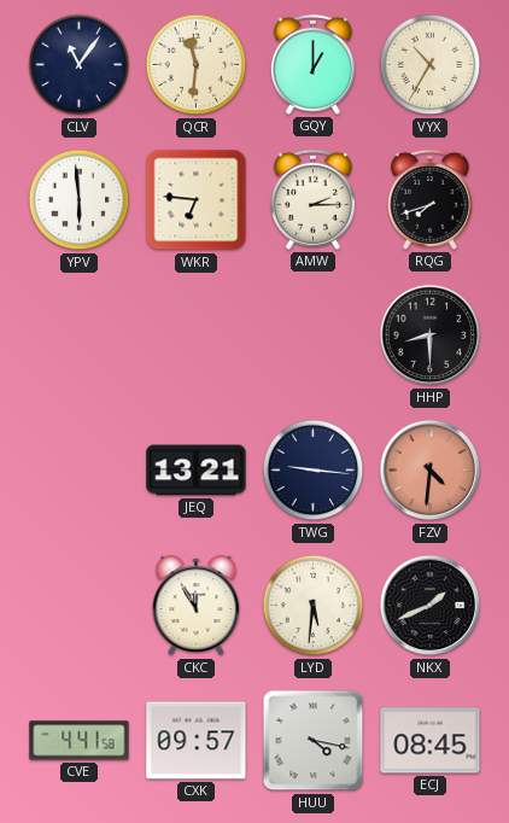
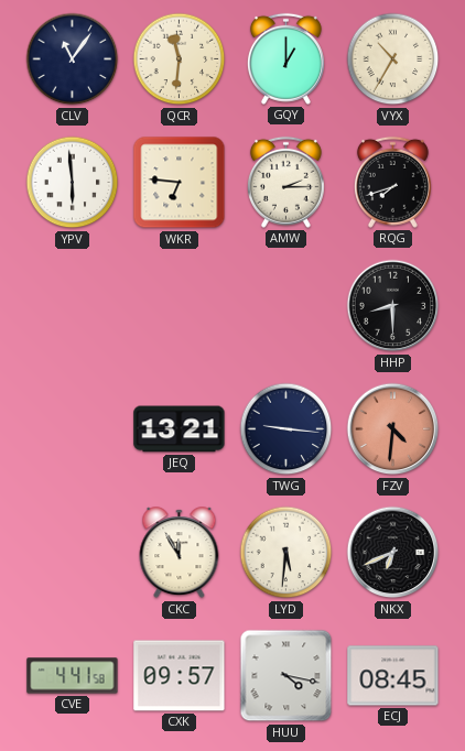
NKX: 1:41 -> 6:41
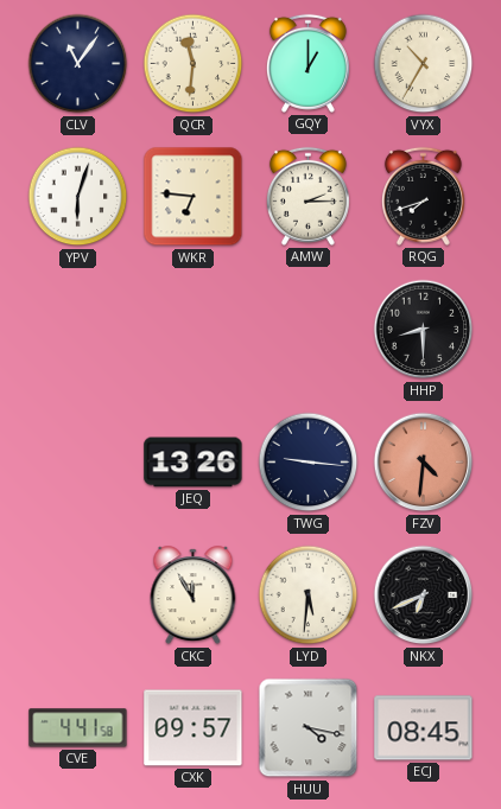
YPV: 5:59 -> 6:03
JEQ: 13:21 -> 13:26
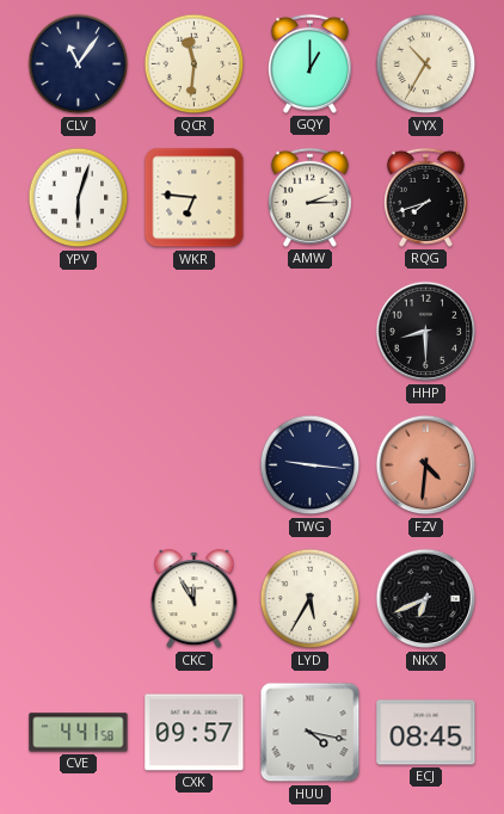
JEQ: 13:26 -> none
LYD: 5:31 -> 5:35
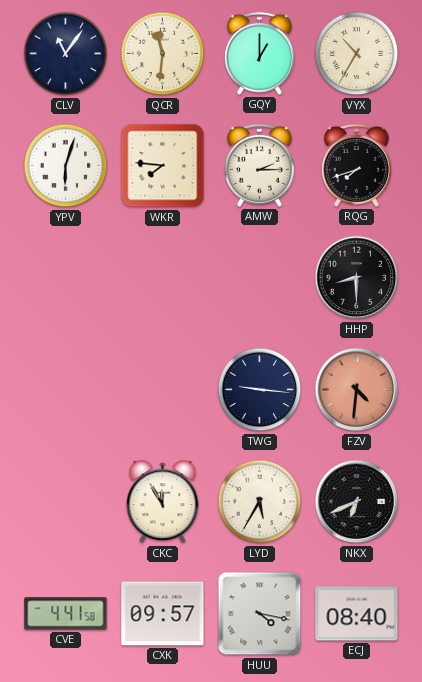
WKR: 6:46 -> 7:46
ECJ: 08:45 -> 08:40
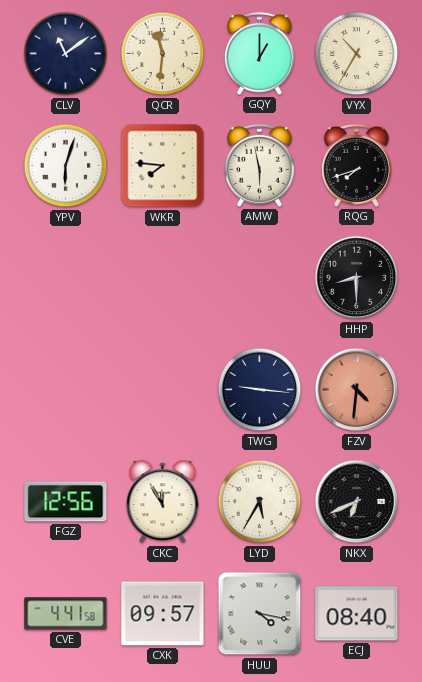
CLV: 11:06 -> 11:09
AMW: 2:15 -> 5:58
FGZ: none -> 12:56
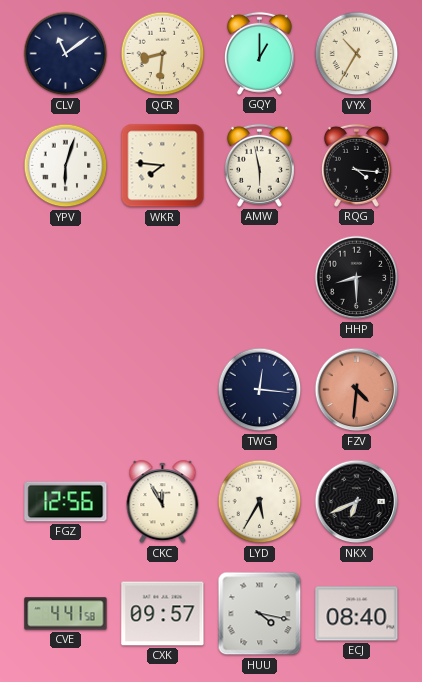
QCR: 11:31 -> 8:31
RQG: 7:42 -> 4:16
TWG: 9:16 -> 12:16
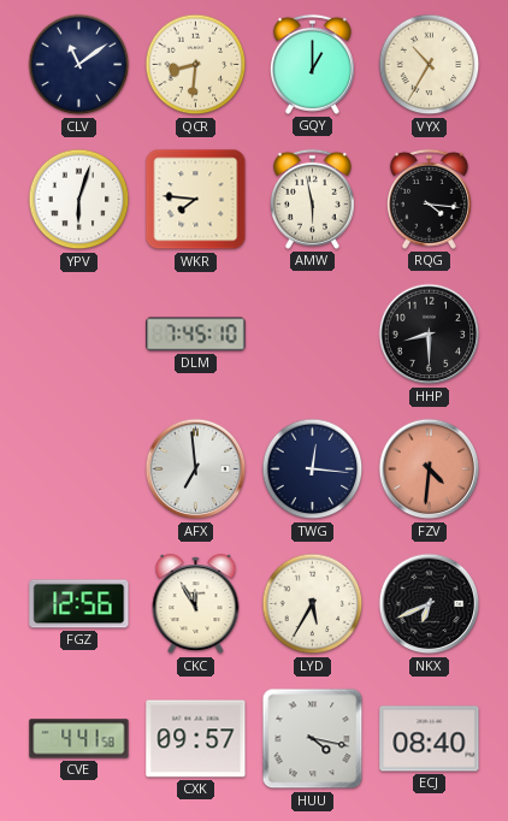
DLM: none -> 7:45
AFX: none -> 6:59
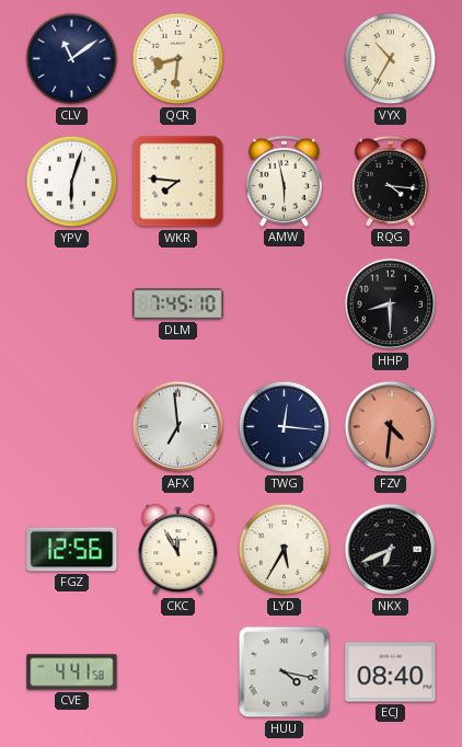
GQY: 1:00 -> none
CXK: 09:57 -> none
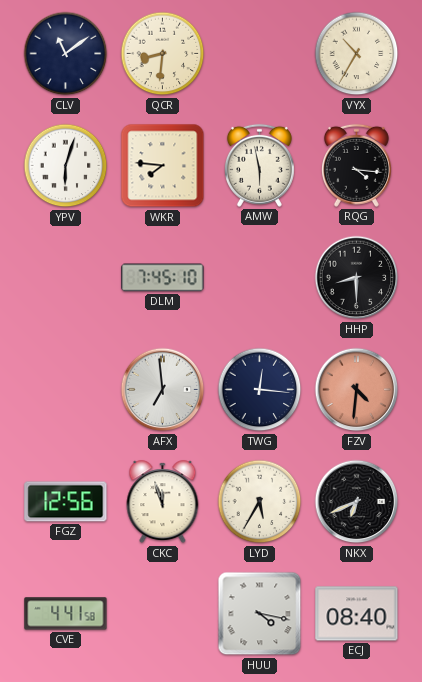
CKC: 11:55 -> 11:57
